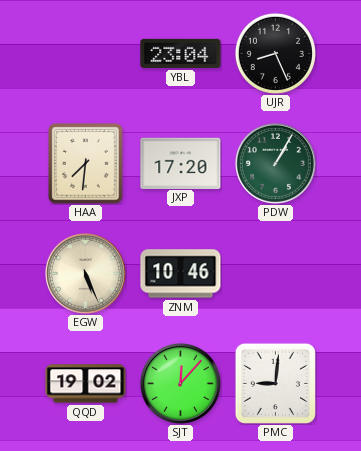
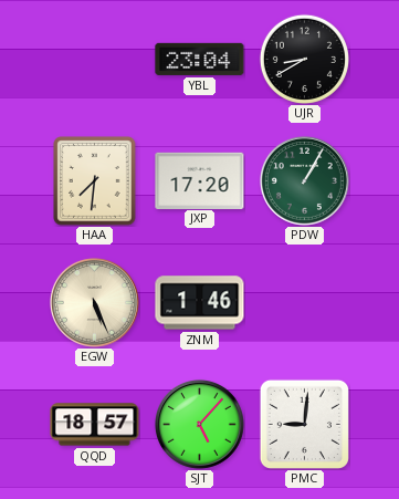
UJR: 8:26 -> 8:40
ZNM: 10:46 -> 1:46
QQD: 19:02 -> 18:57
SJT: 12:07 -> 5:07
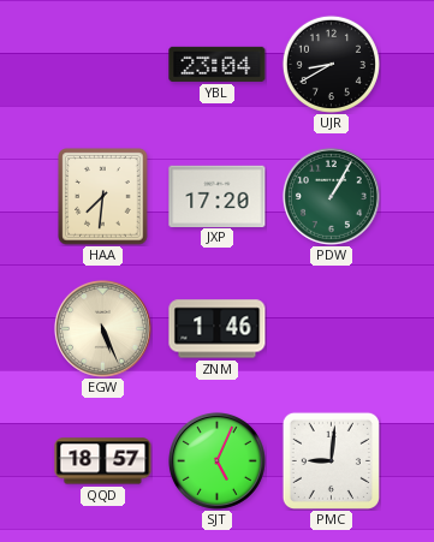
SJT: 5:07 -> 5:04
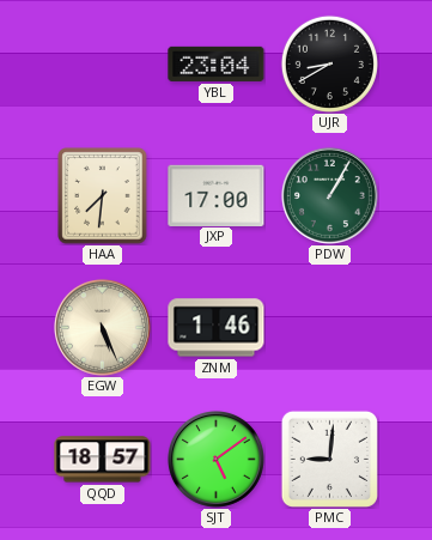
JXP: 17:20 -> 17:00
SJT: 5:04 -> 5:09
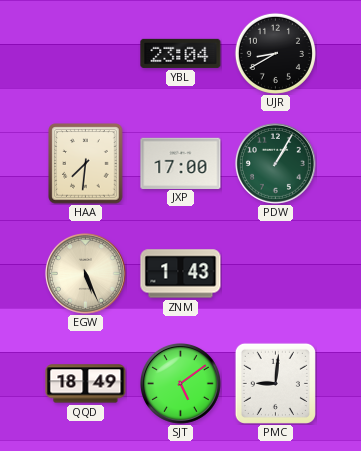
ZNM: 1:46 -> 1:43
QQD: 18:57 -> 18:49
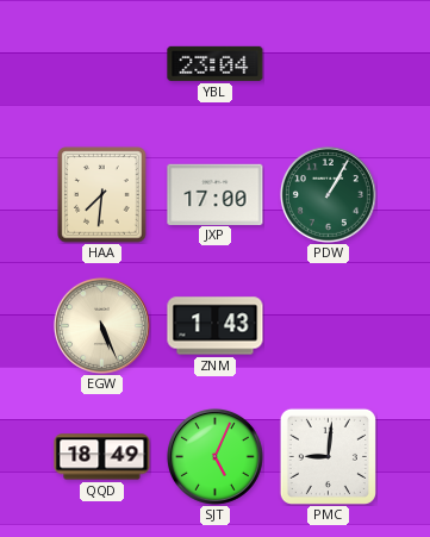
UJR: 8:40 -> none
SJT: 5:09 -> 5:04
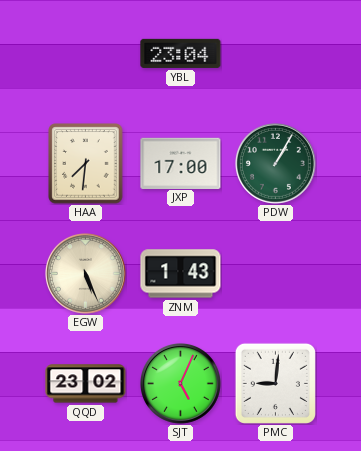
QQD: 18:49 -> 23:02
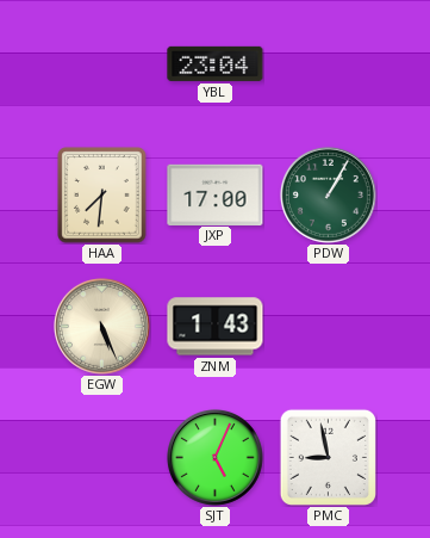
QQD: 23:02 -> none
PMC: 9:01 -> 8:58
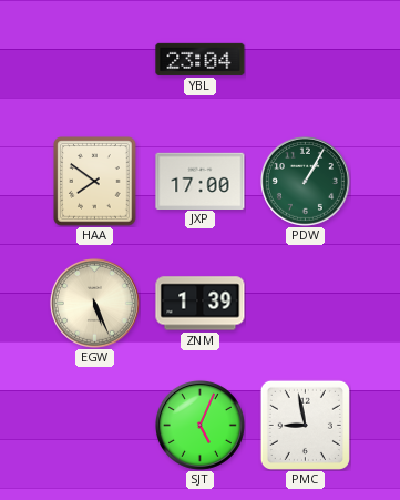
HAA: 7:31 -> 7:51
ZNM: 1:43 -> 1:39
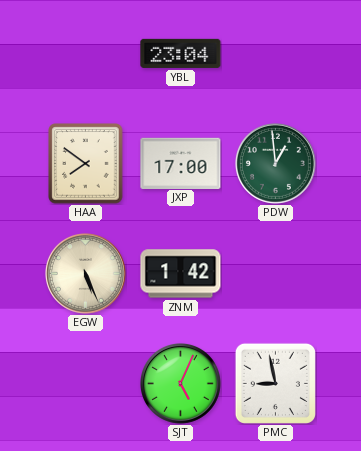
PDW: 1:05 -> 12:59
ZNM: 1:39 -> 1:42
